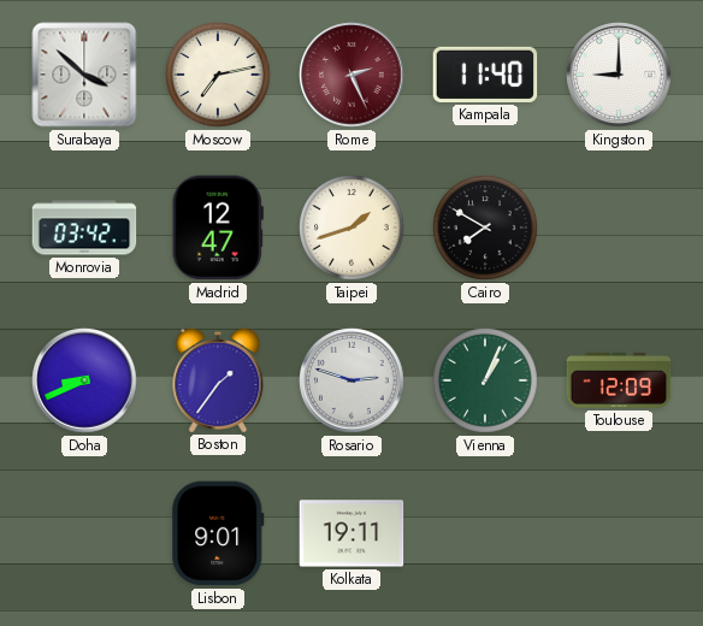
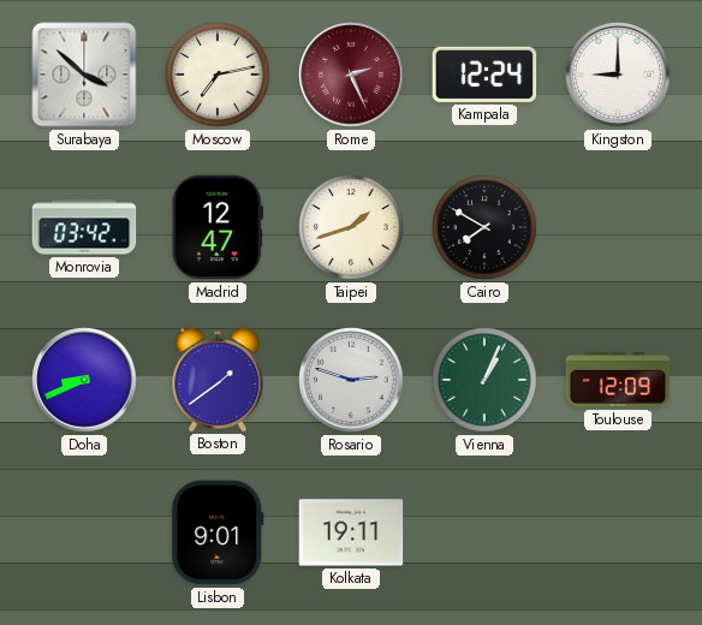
Kampala: 11:40 -> 12:24
Boston: 1:36 -> 1:39
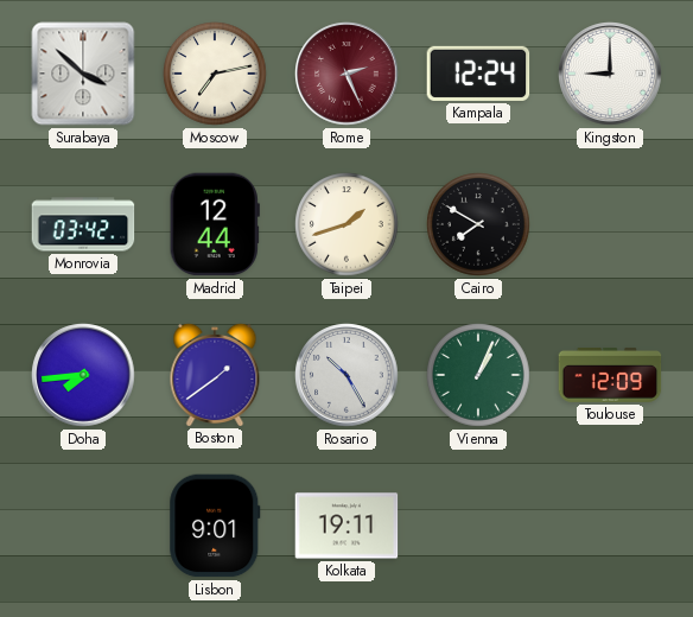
Madrid: 12:47 -> 12:44
Doha: 8:41 -> 7:44
Rosario: 2:48 -> 10:25
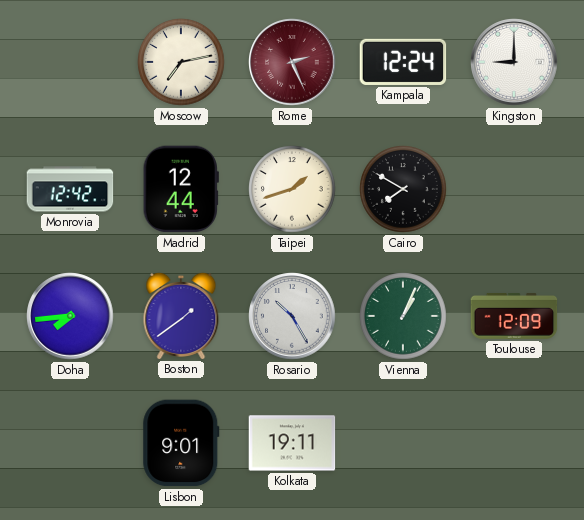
Surabaya: 3:52 -> none
Monrovia: 03:42 -> 12:42
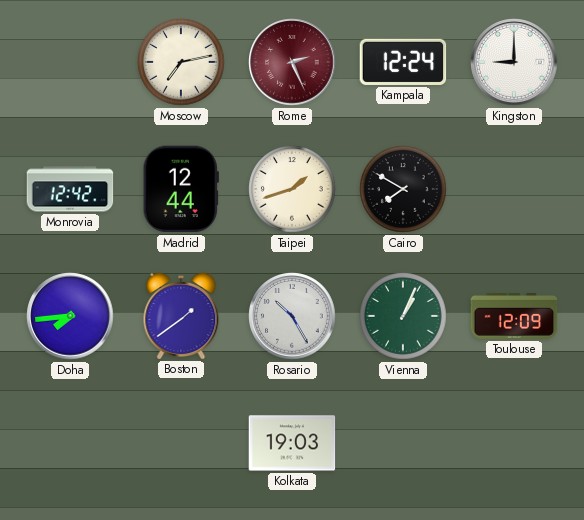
Lisbon: 9:01 -> none
Kolkata: 19:11 -> 19:03
